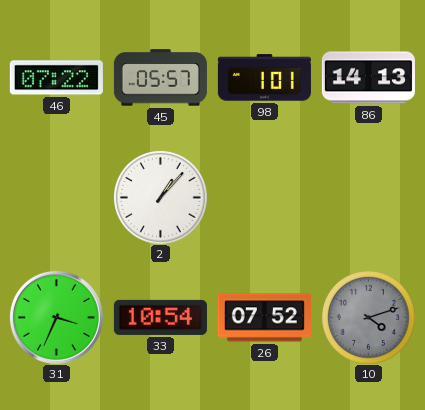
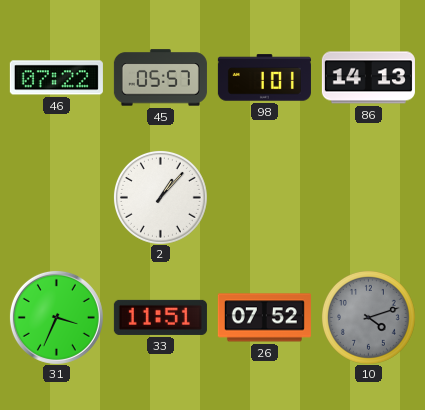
33: 10:54 -> 11:51
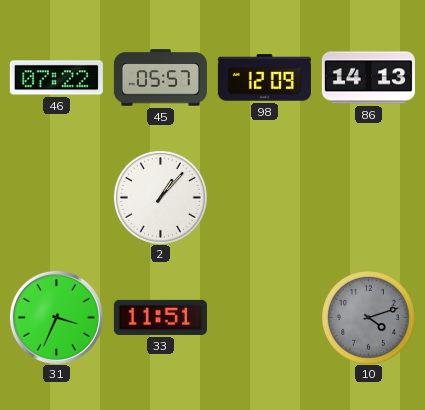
98: 1:01 -> 12:09
26: 07:52 -> none
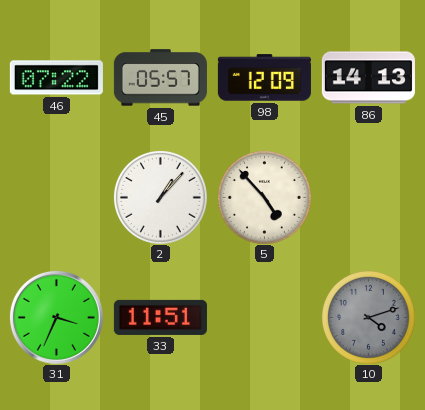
5: none -> 4:53
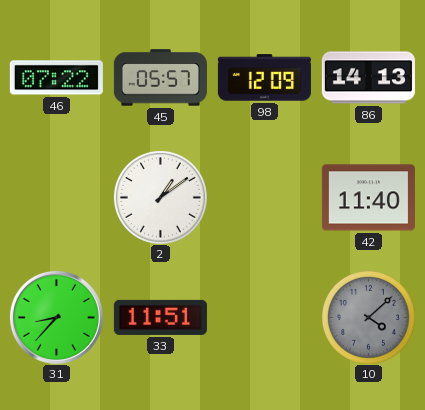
2: 1:07 -> 1:09
5: 4:53 -> none
42: none -> 11:40
31: 3:34 -> 8:37
10: 4:12 -> 4:08
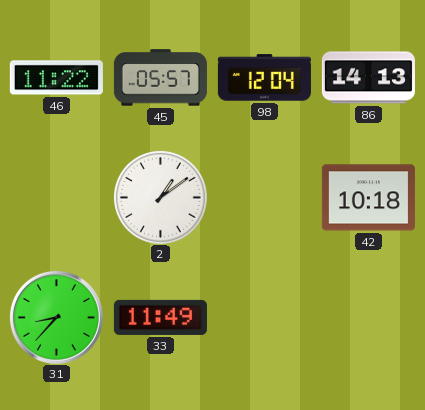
46: 07:22 -> 11:22
98: 12:09 -> 12:04
42: 11:40 -> 10:18
33: 11:51 -> 11:49
10: 4:08 -> none
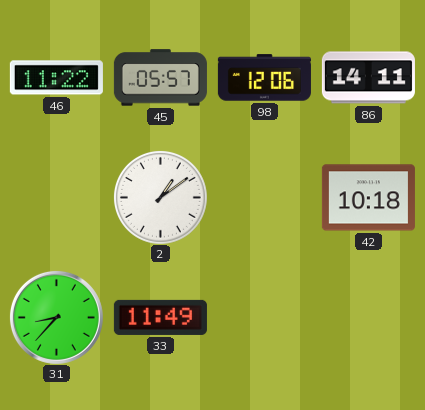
98: 12:04 -> 12:06
86: 14:13 -> 14:11
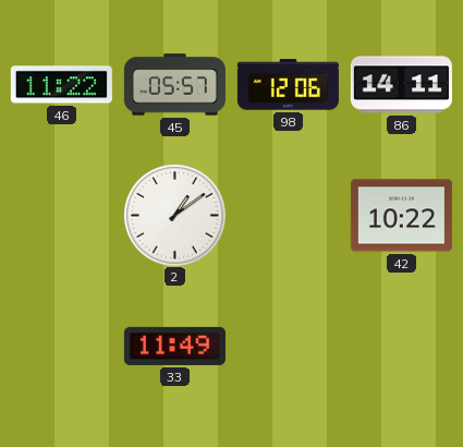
42: 10:18 -> 10:22
31: 8:37 -> none
